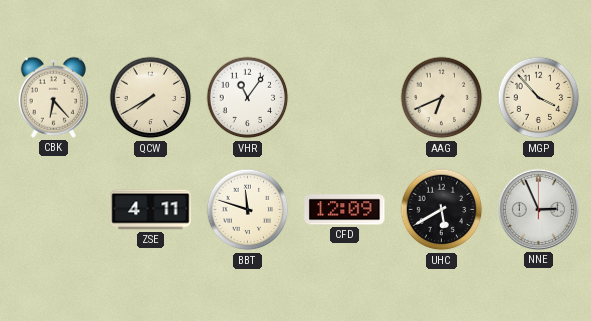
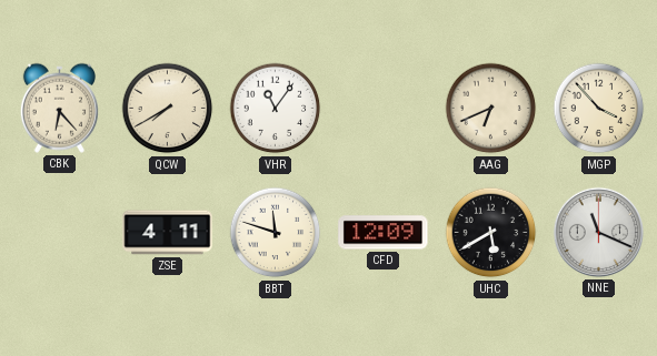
NNE: 2:56 -> 11:19
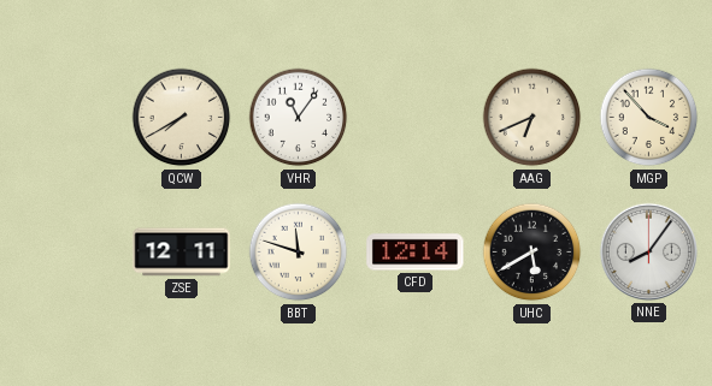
CBK: 6:23 -> none
ZSE: 4:11 -> 12:11
CFD: 12:09 -> 12:14
NNE: 11:19 -> 8:06
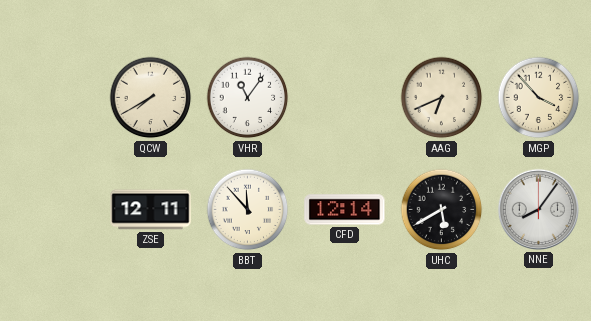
BBT: 11:48 -> 11:53
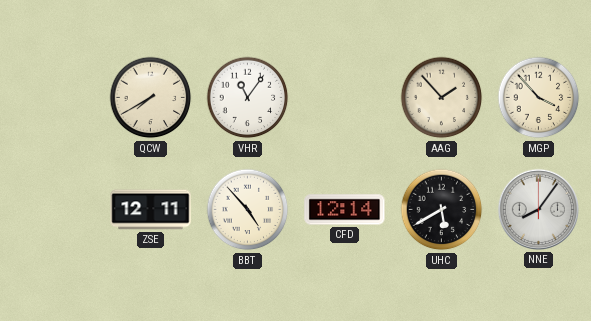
AAG: 6:41 -> 1:53
BBT: 11:53 -> 4:53
